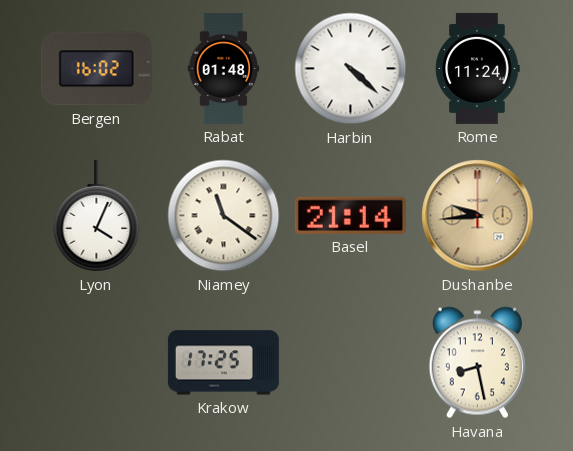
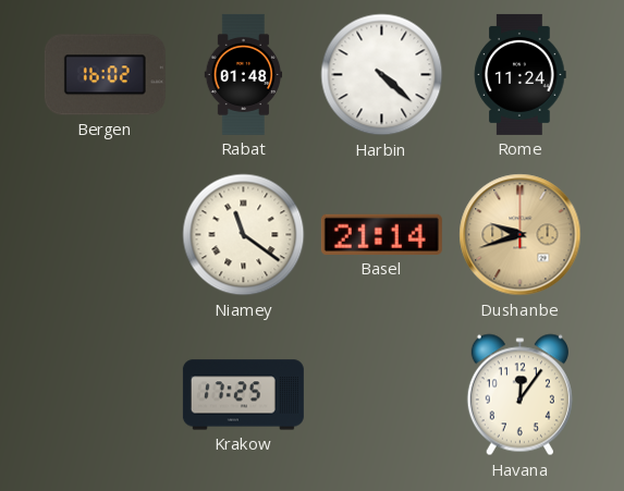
Lyon: 4:04 -> none
Dushanbe: 9:44 -> 9:42
Havana: 8:28 -> 12:06
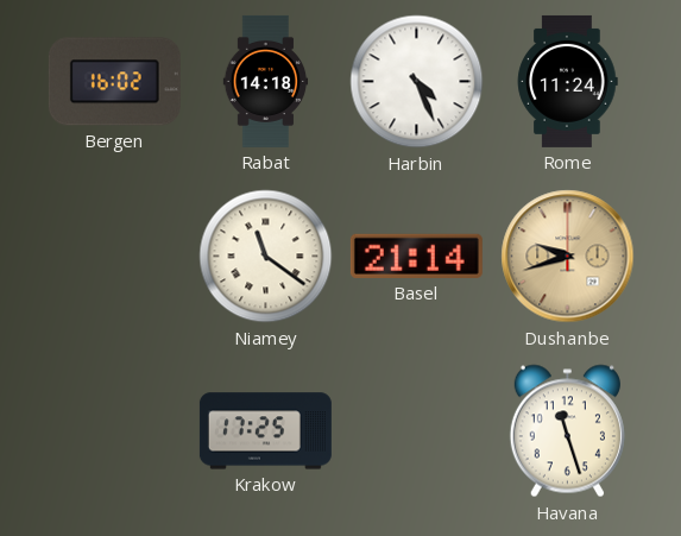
Rabat: 01:48 -> 14:18
Harbin: 4:22 -> 4:26
Havana: 12:06 -> 11:27
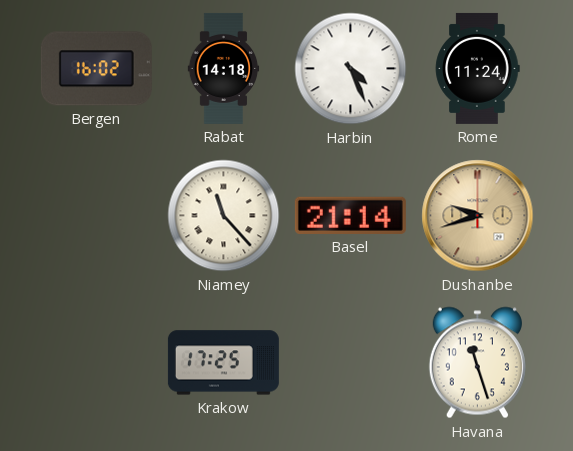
Niamey: 11:21 -> 11:23
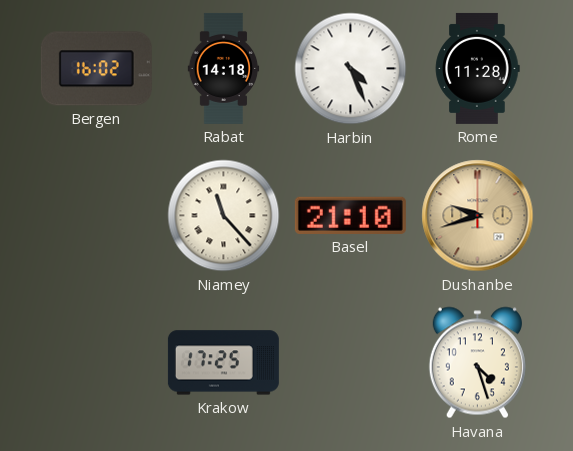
Rome: 11:24 -> 11:28
Basel: 21:14 -> 21:10
Havana: 11:27 -> 4:27
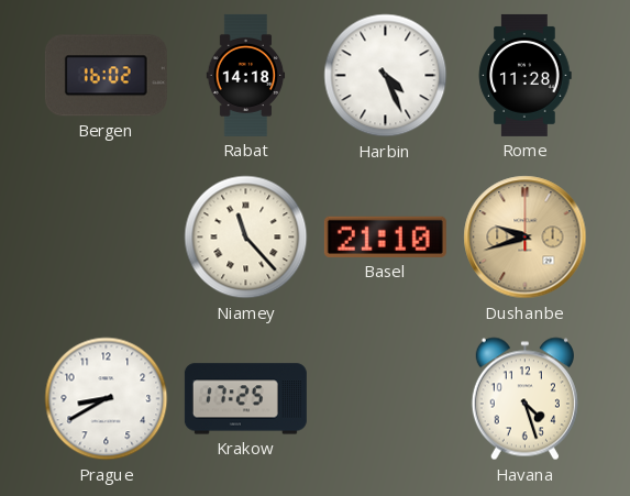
Prague: none -> 8:40
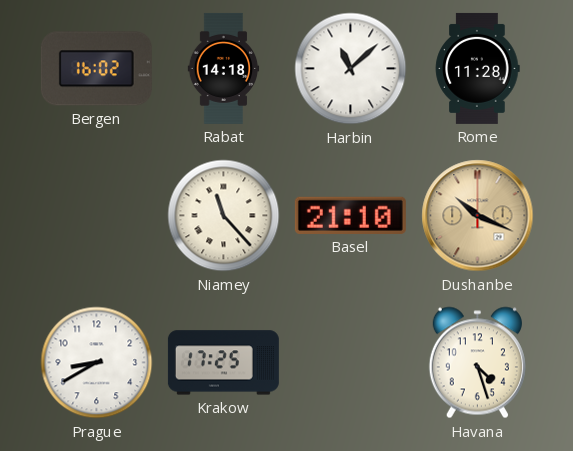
Harbin: 4:26 -> 11:08
Dushanbe: 9:42 -> 10:19
